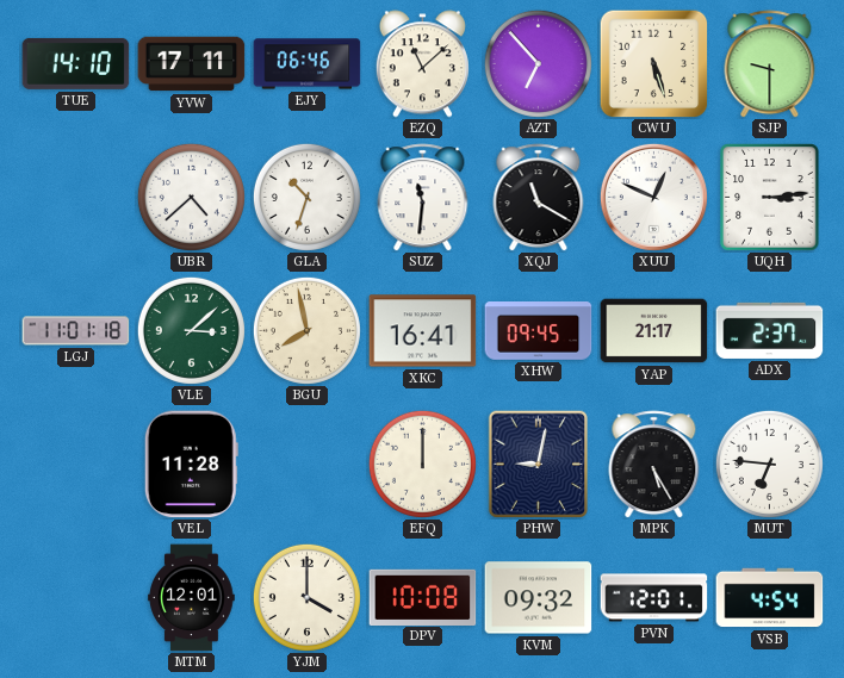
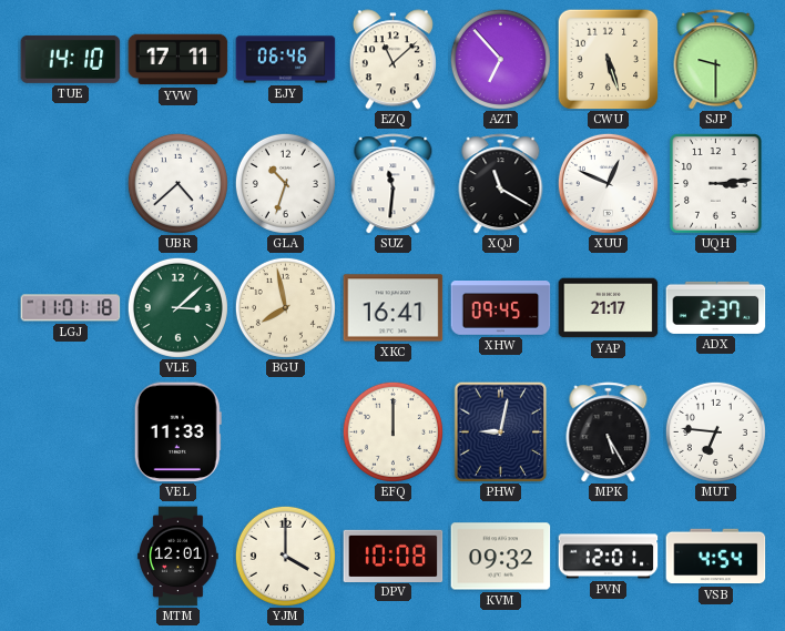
VEL: 11:28 -> 11:33
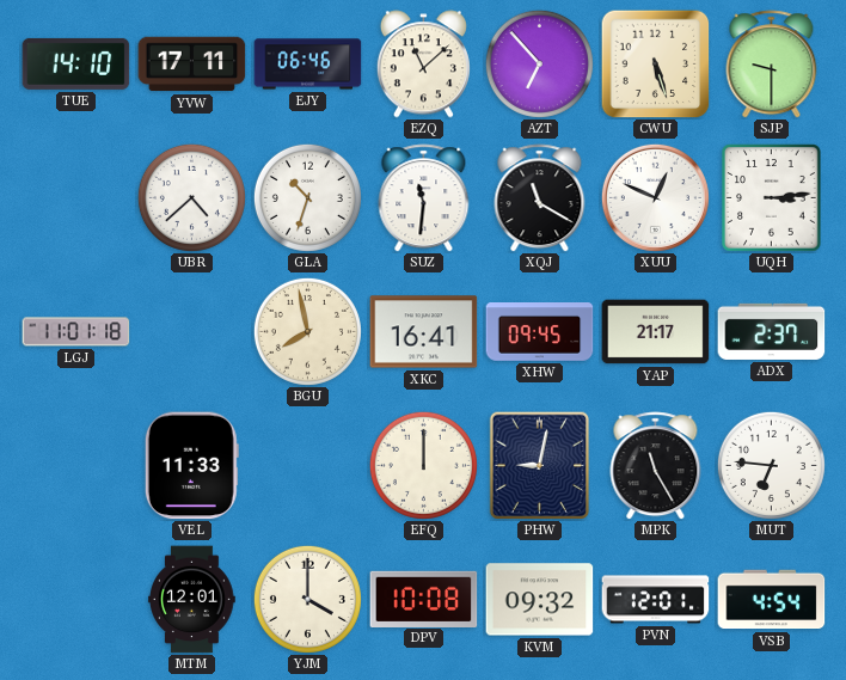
VLE: 3:08 -> none
MPK: 5:25 -> 11:25
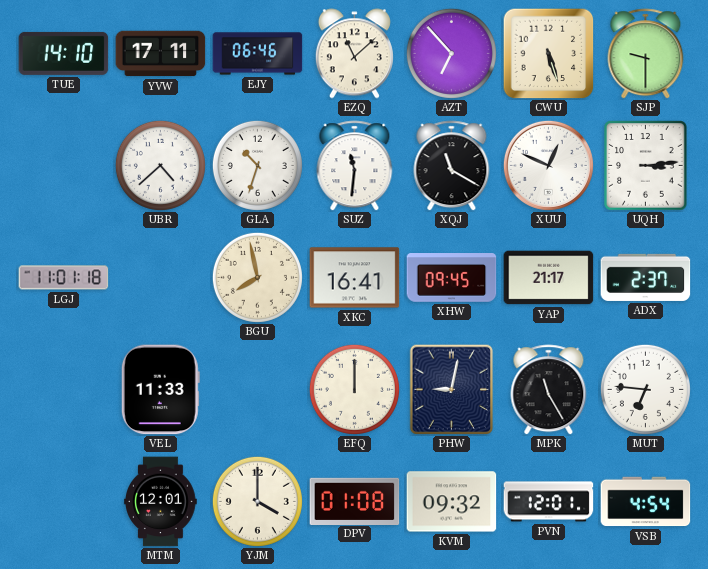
DPV: 10:08 -> 01:08
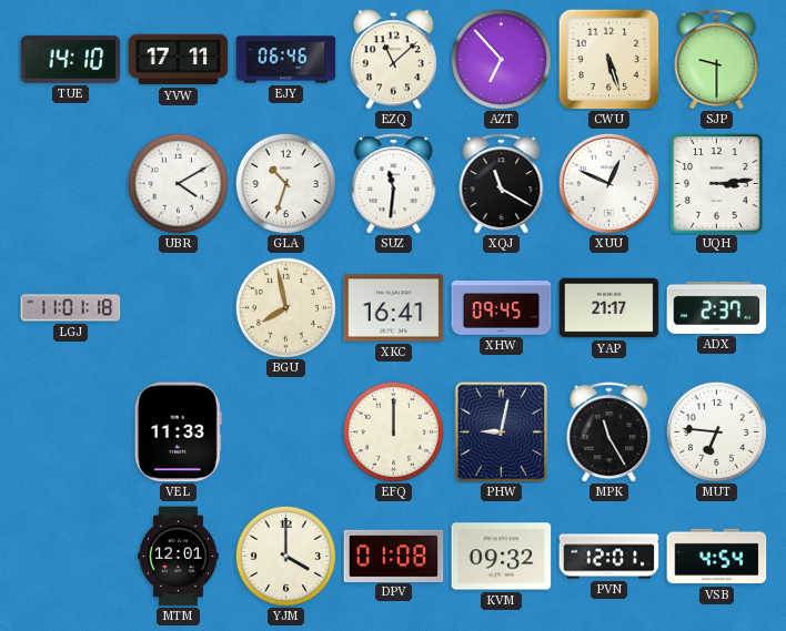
UBR: 4:38 -> 4:10
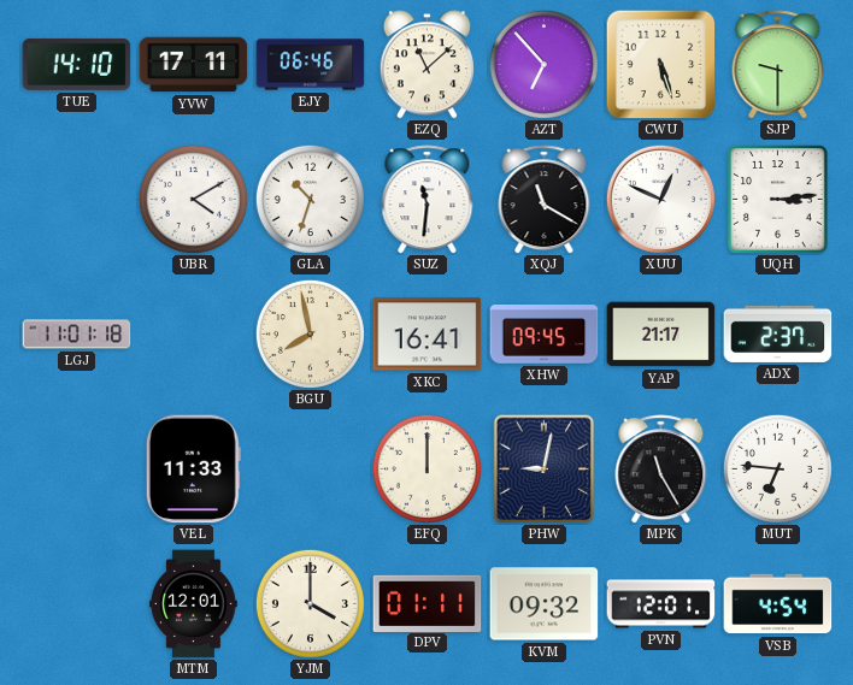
DPV: 01:08 -> 01:11
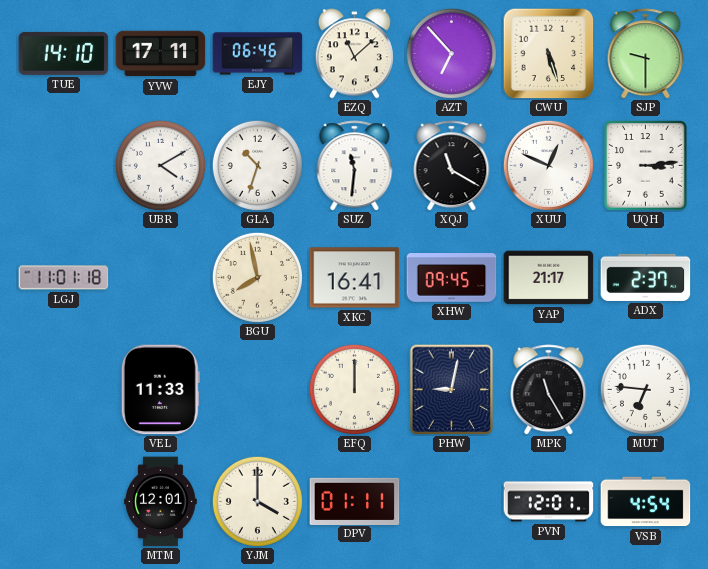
KVM: 09:32 -> none
